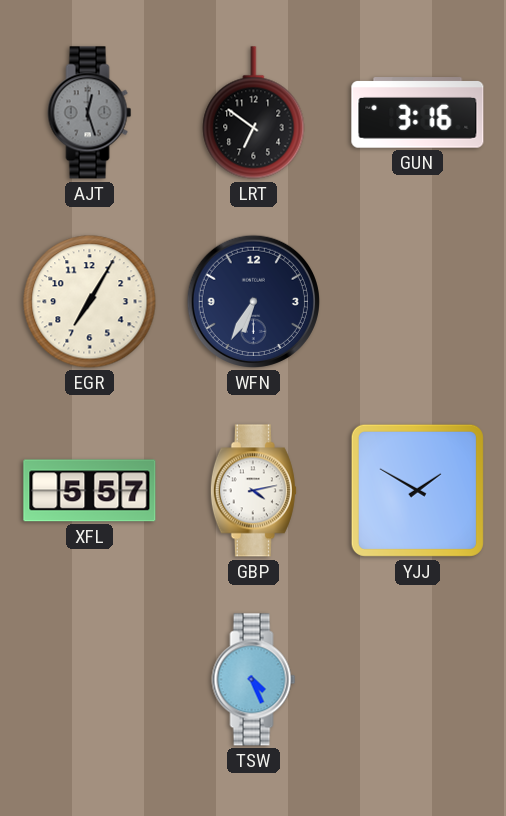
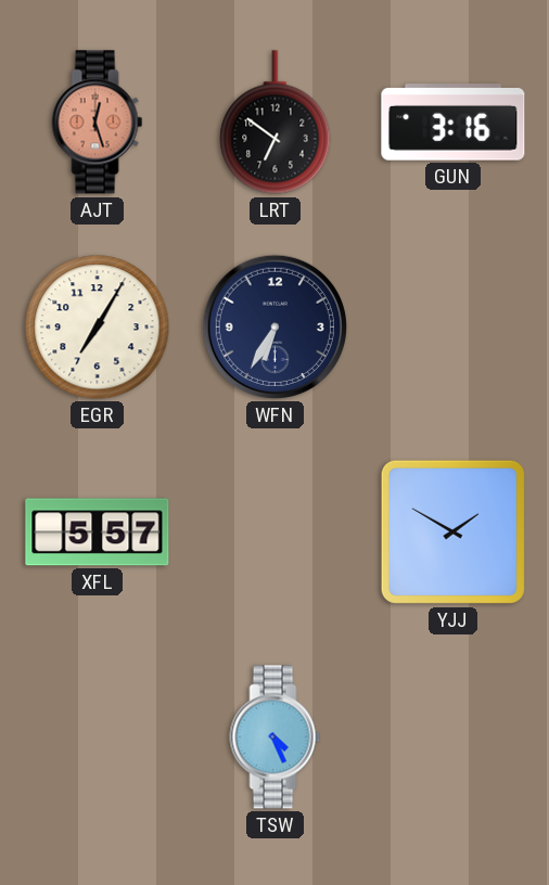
AJT dial: grey -> salmon
GBP: 4:13 -> none
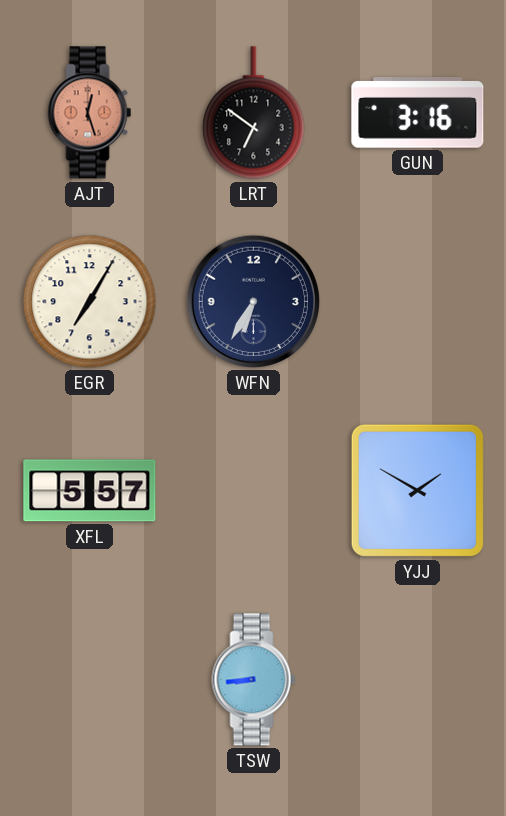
TSW: 4:26 -> 8:44
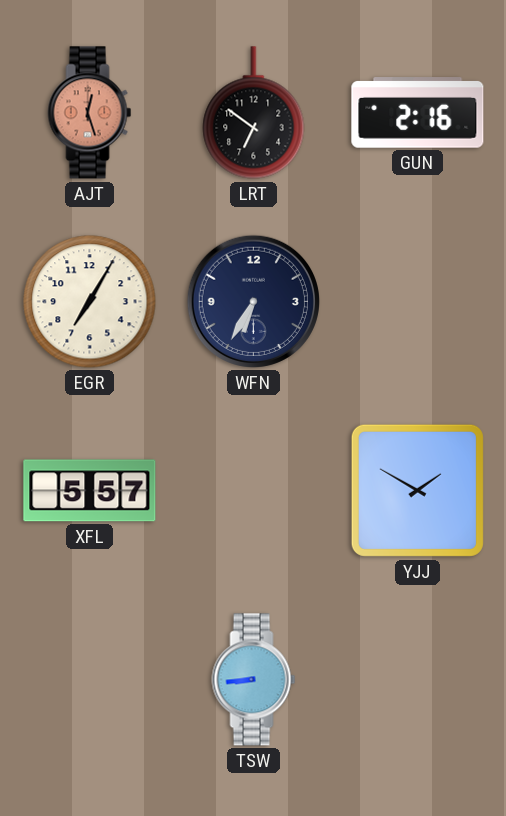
GUN: 3:16 -> 2:16
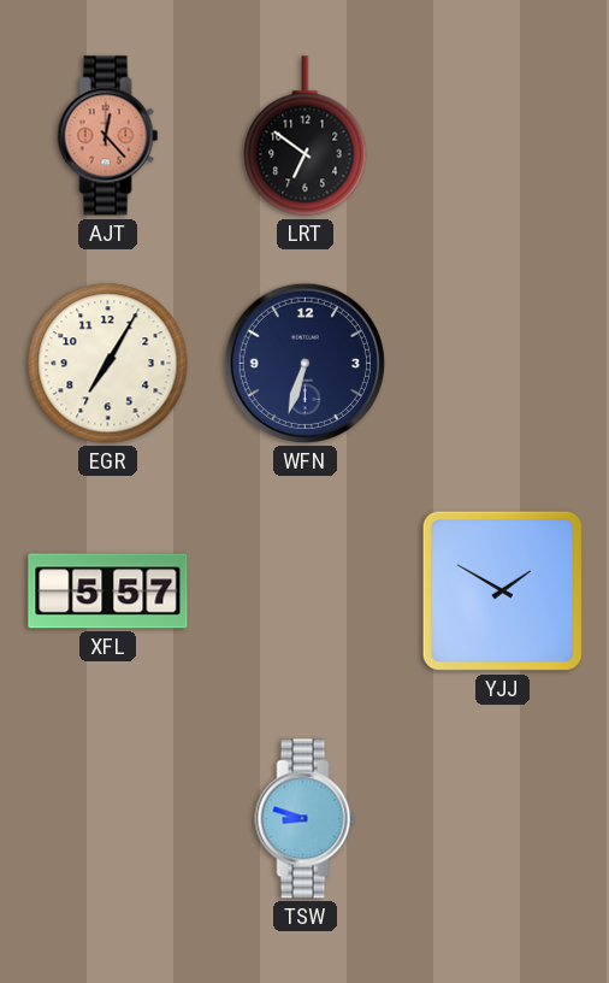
AJT: 12:27 -> 12:23
GUN: 2:16 -> none
WFN: 6:35 -> 6:33
TSW: 8:44 -> 8:48
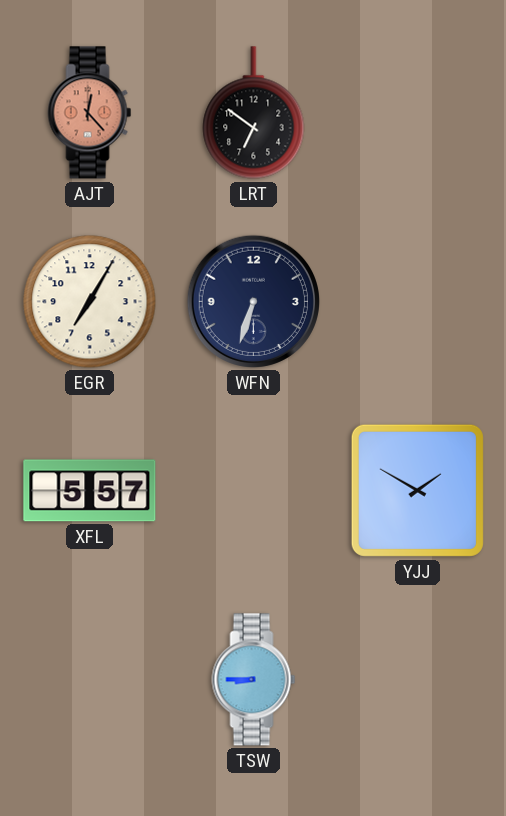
TSW: 8:48 -> 8:45
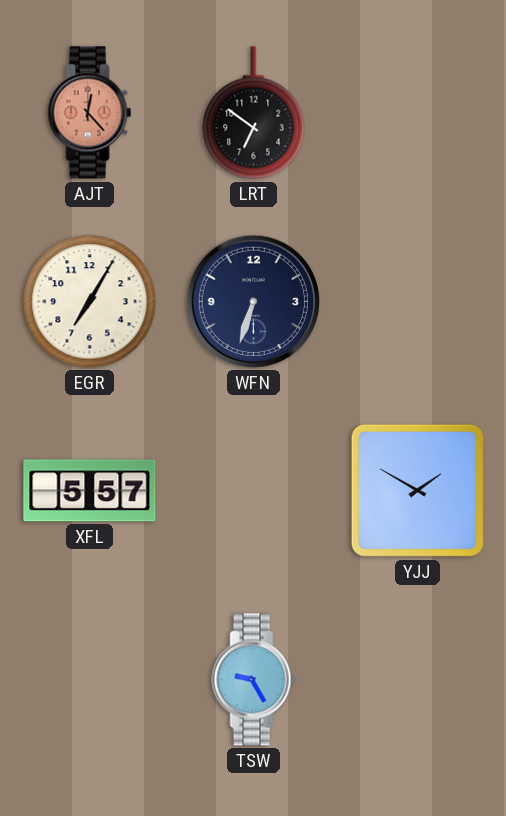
TSW: 8:45 -> 9:25
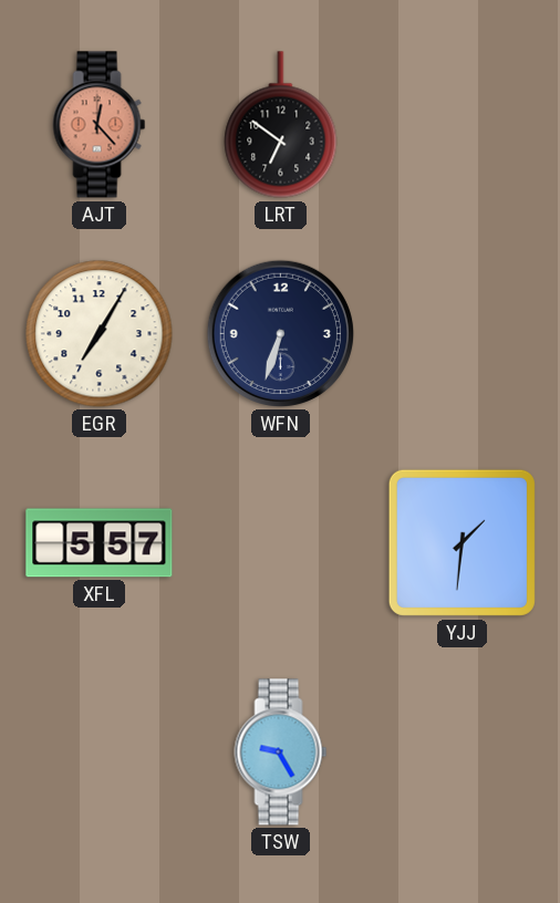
YJJ: 1:50 -> 1:31
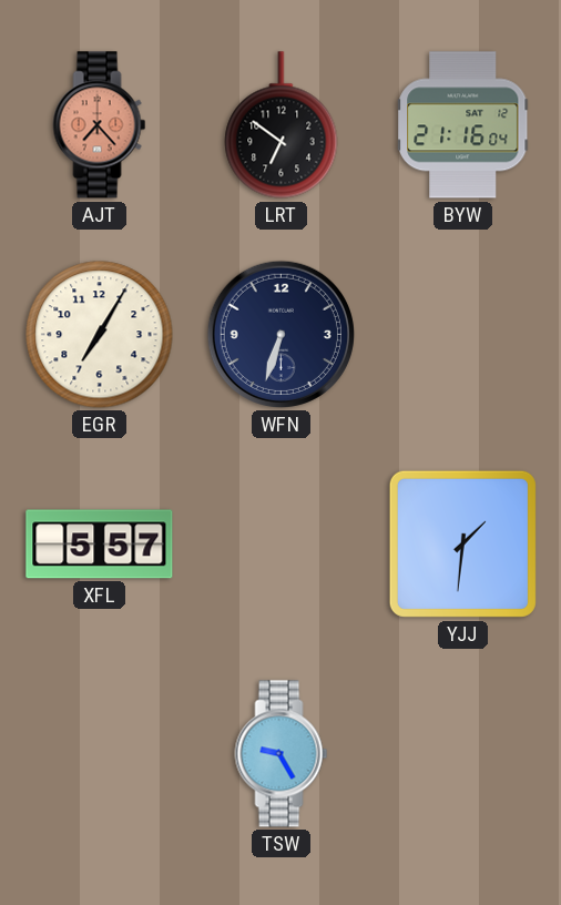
AJT: 12:23 -> 7:23
BYW: none -> 21:16
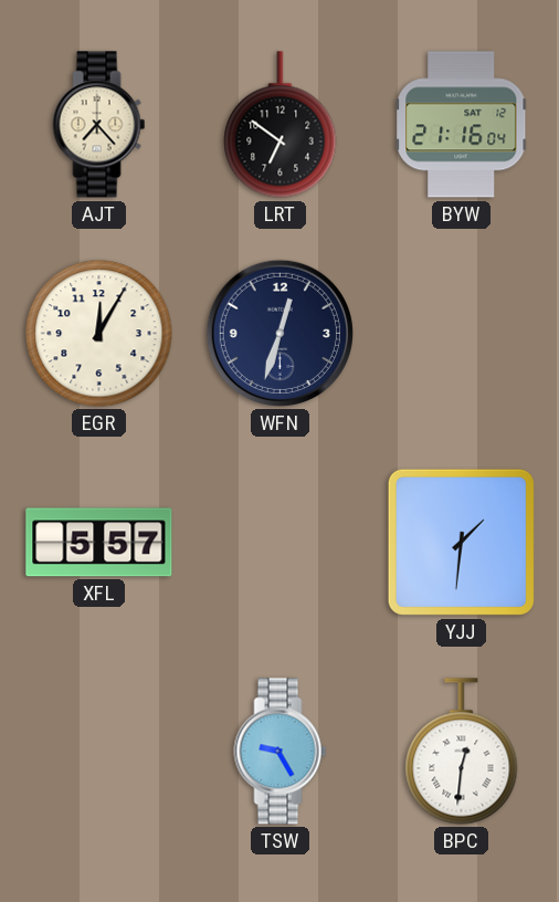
AJT dial: salmon -> cream
EGR: 7:05 -> 12:05
WFN: 6:33 -> 12:33
BPC: none -> 12:31
